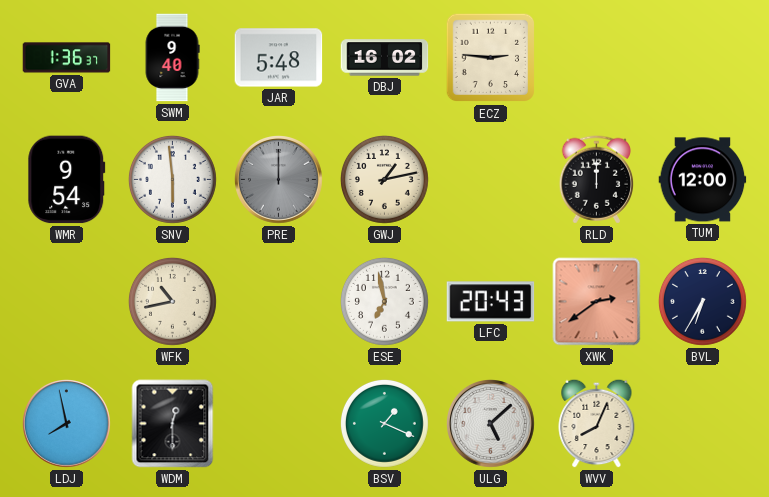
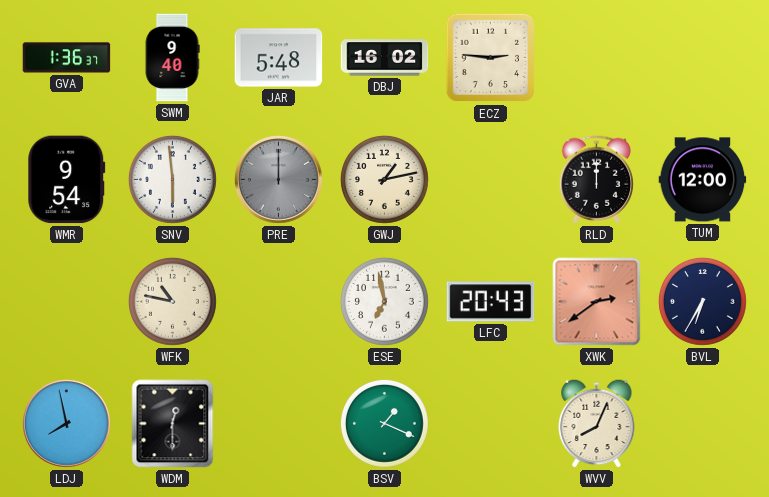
WFK: 10:43 -> 10:47
ULG: 5:08 -> none
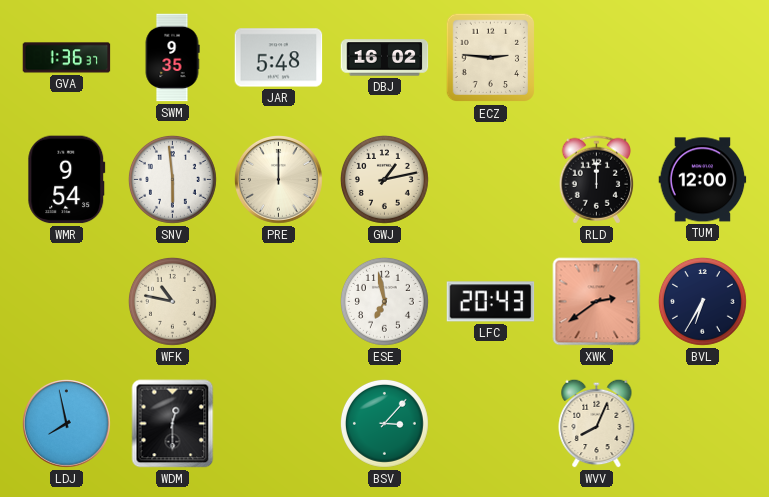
SWM: 9:40 -> 9:35
PRE dial: grey -> cream
BSV: 1:19 -> 3:07
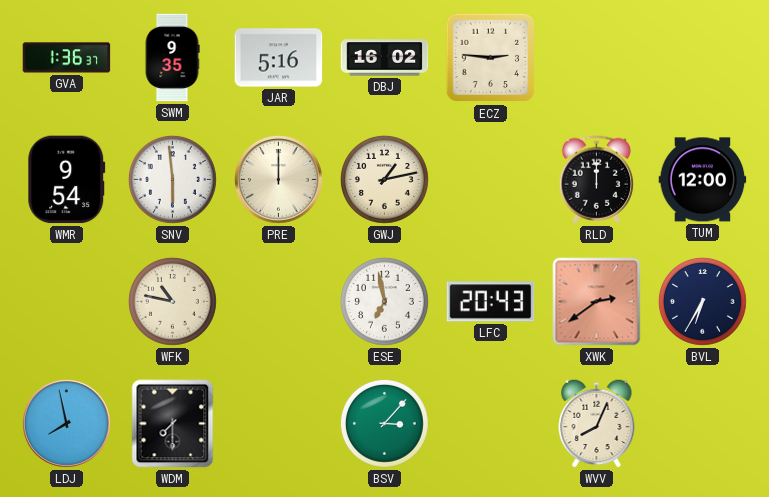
JAR: 5:48 -> 5:16
WDM: 12:30 -> 7:30
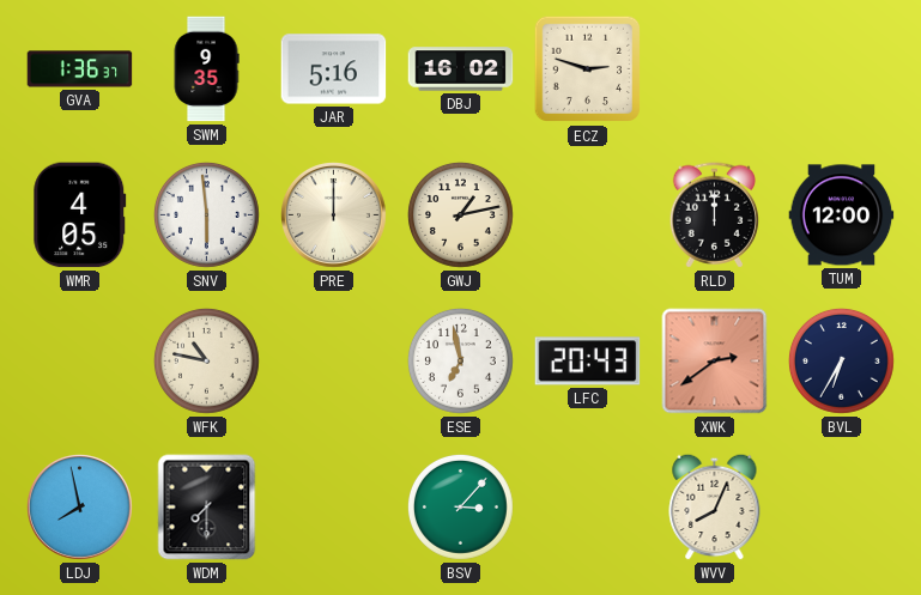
ECZ: 2:46 -> 2:48
WMR: 9:54 -> 4:05
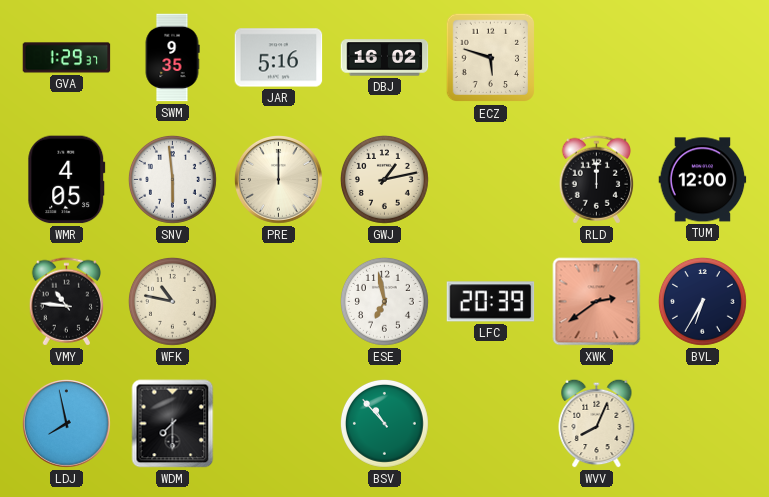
GVA: 1:36 -> 1:29
ECZ: 2:48 -> 5:48
VMY: none -> 10:46
LFC: 20:43 -> 20:39
BSV: 3:07 -> 10:53
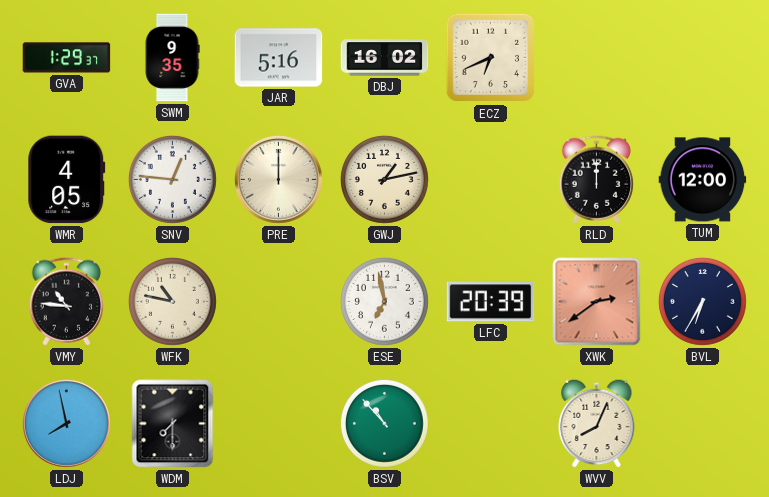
ECZ: 5:48 -> 6:41
SNV: 5:59 -> 12:46
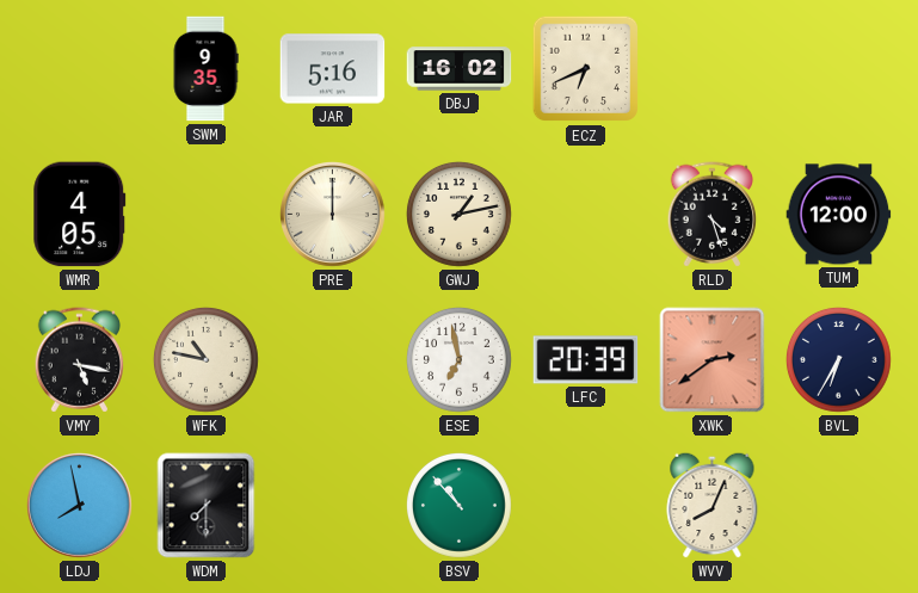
GVA: 1:29 -> none
SNV: 12:46 -> none
RLD: 12:00 -> 4:27
VMY: 10:46 -> 5:17
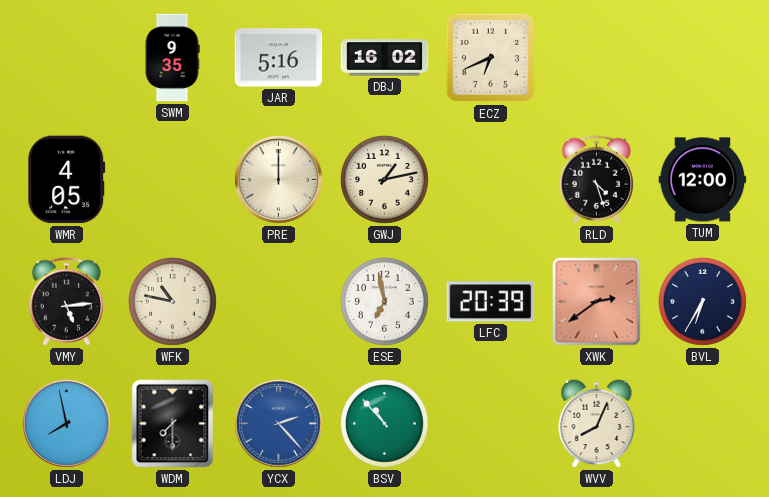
VMY: 5:17 -> 5:14
YCX: none -> 2:23
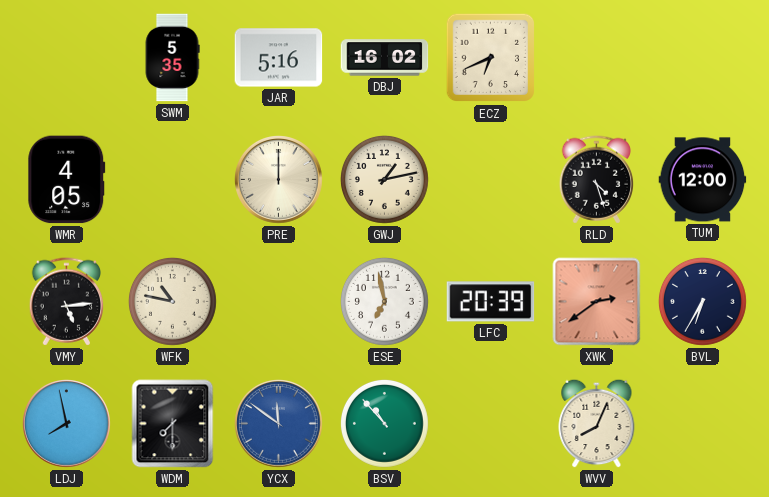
SWM: 9:35 -> 5:35
YCX: 2:23 -> 11:51
